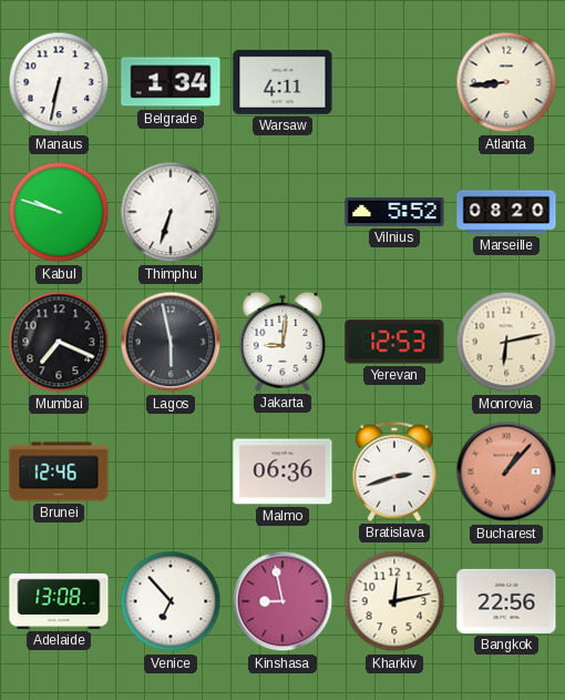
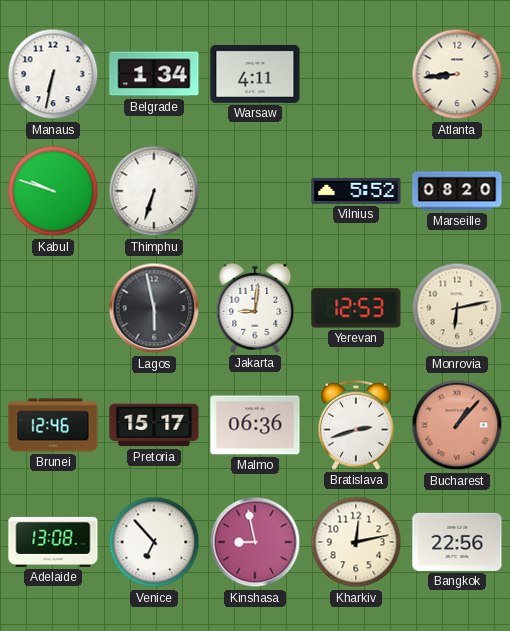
Mumbai: 7:19 -> none
Pretoria: none -> 15:17
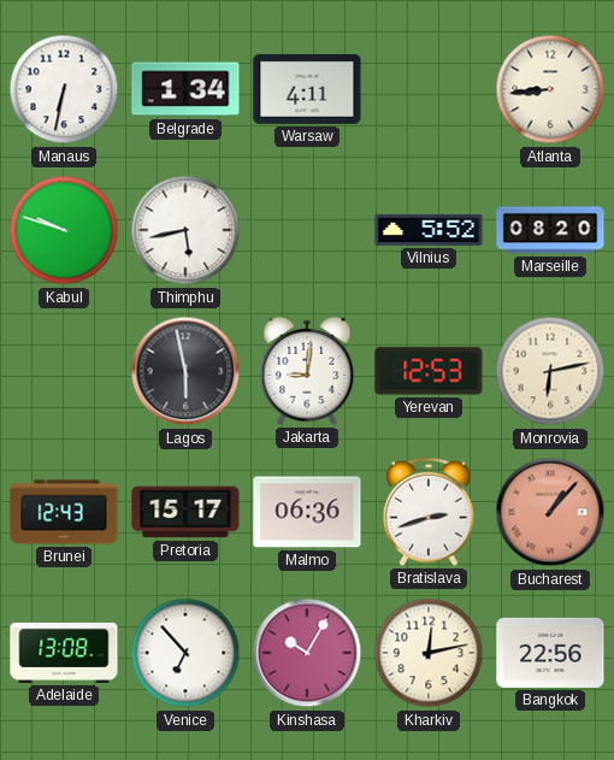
Thimphu: 6:33 -> 5:43
Brunei: 12:46 -> 12:43
Kinshasa: 8:58 -> 10:05
